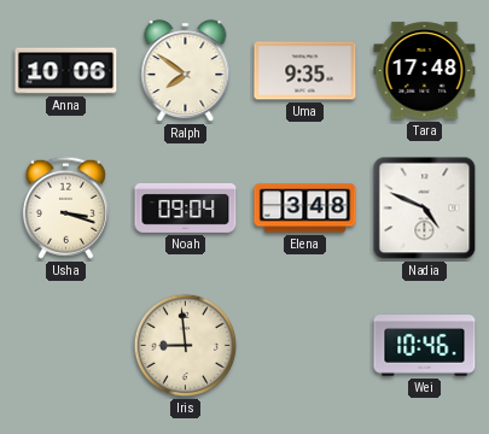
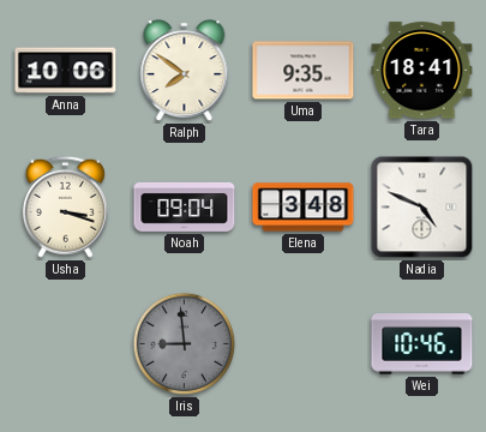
Tara: 17:48 -> 18:41
Iris dial: cream -> grey
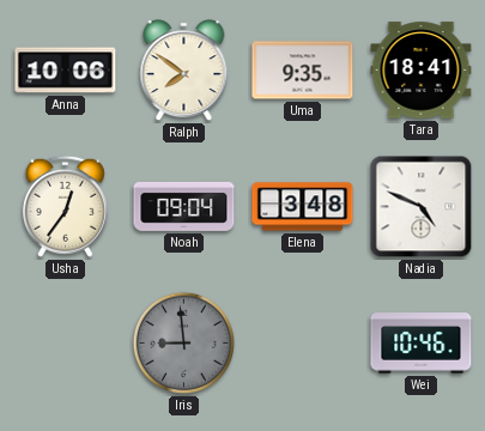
Usha: 3:18 -> 12:36
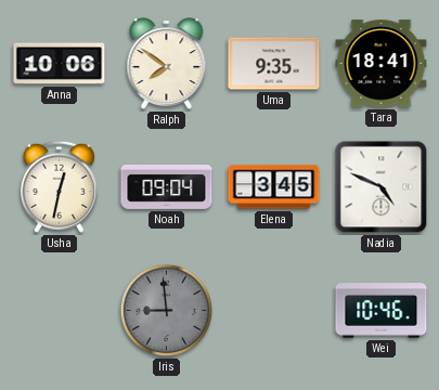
Usha: 12:36 -> 12:32
Elena: 3:48 -> 3:45
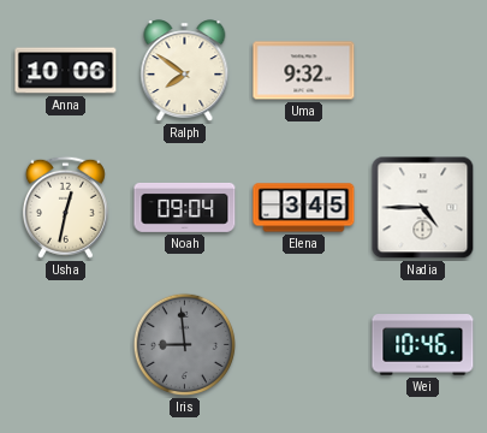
Uma: 9:35 -> 9:32
Tara: 18:41 -> none
Nadia: 4:49 -> 4:45
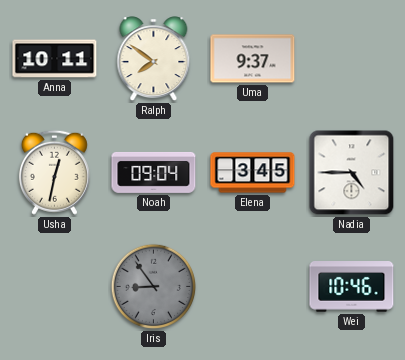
Anna: 10:06 -> 10:11
Uma: 9:32 -> 9:37
Iris: 8:59 -> 8:54
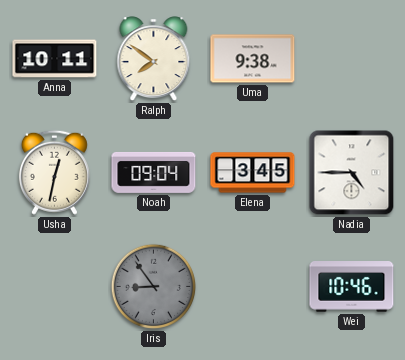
Uma: 9:37 -> 9:38
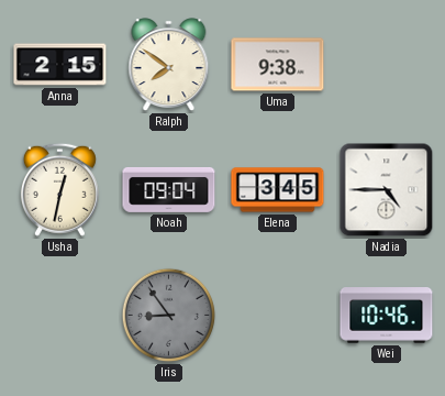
Anna: 10:11 -> 2:15
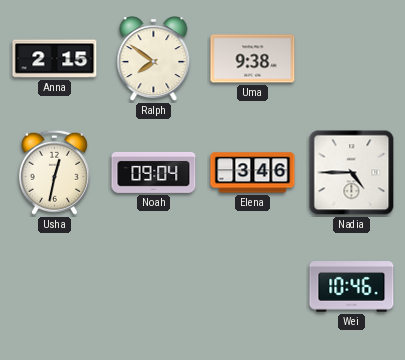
Elena: 3:45 -> 3:46
Iris: 8:54 -> none
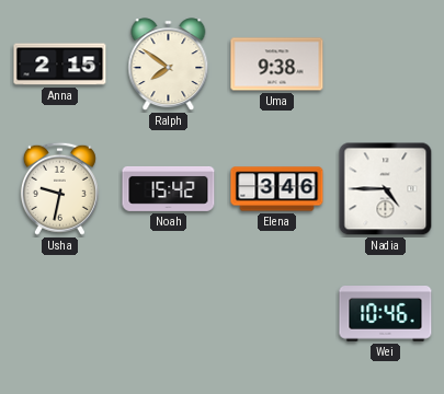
Usha: 12:32 -> 9:32
Noah: 09:04 -> 15:42
